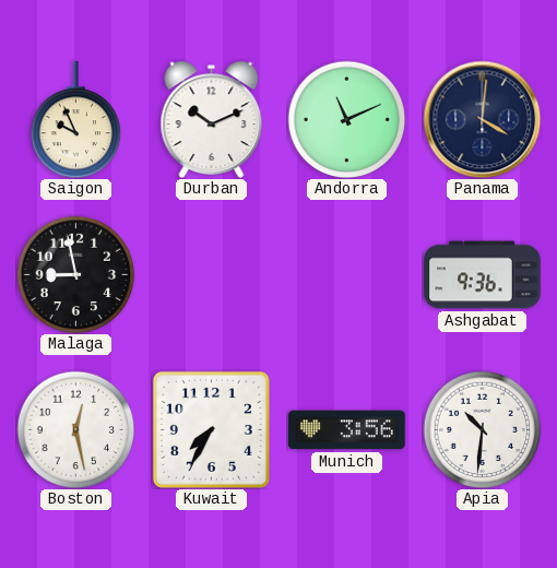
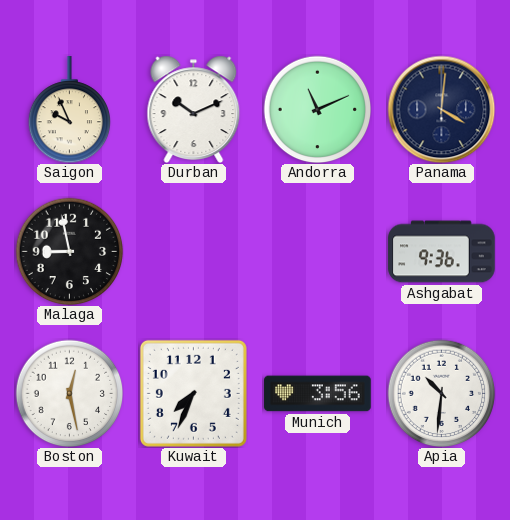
Kuwait: 7:35 -> 7:34
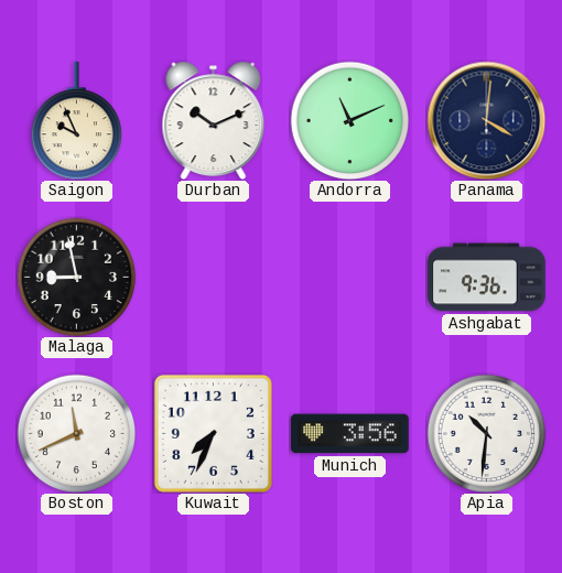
Boston: 12:28 -> 11:41
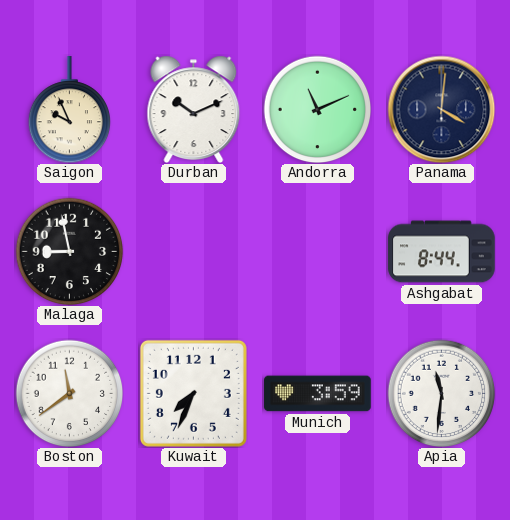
Ashgabat: 9:36 -> 8:44
Boston: 11:41 -> 11:39
Munich: 3:56 -> 3:59
Apia: 10:31 -> 11:31
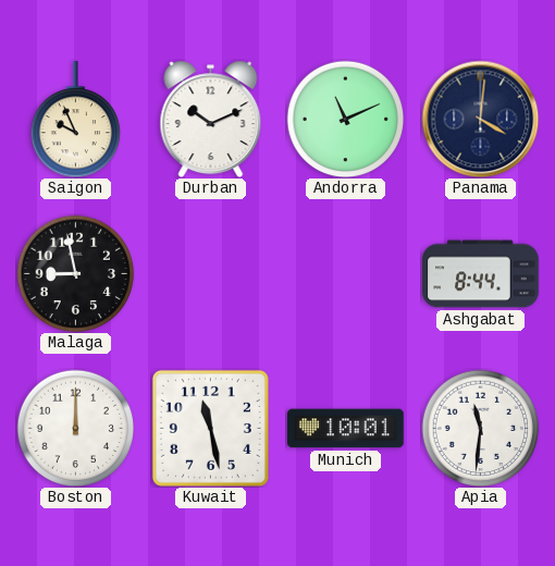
Boston: 11:39 -> 12:00
Kuwait: 7:34 -> 11:28
Munich: 3:59 -> 10:01
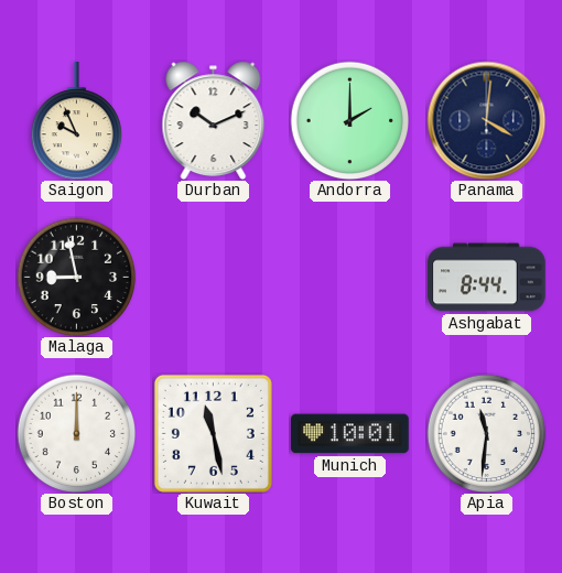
Andorra: 11:11 -> 2:00
